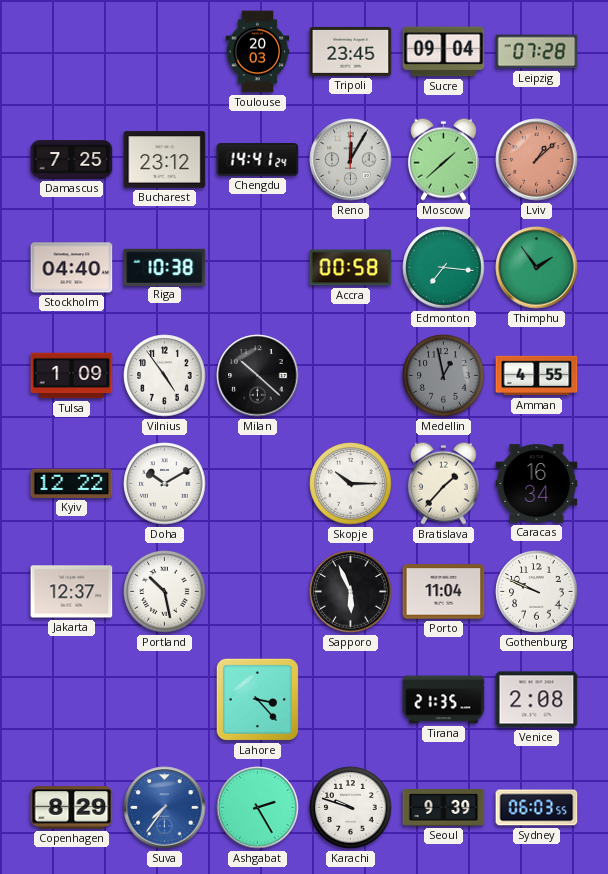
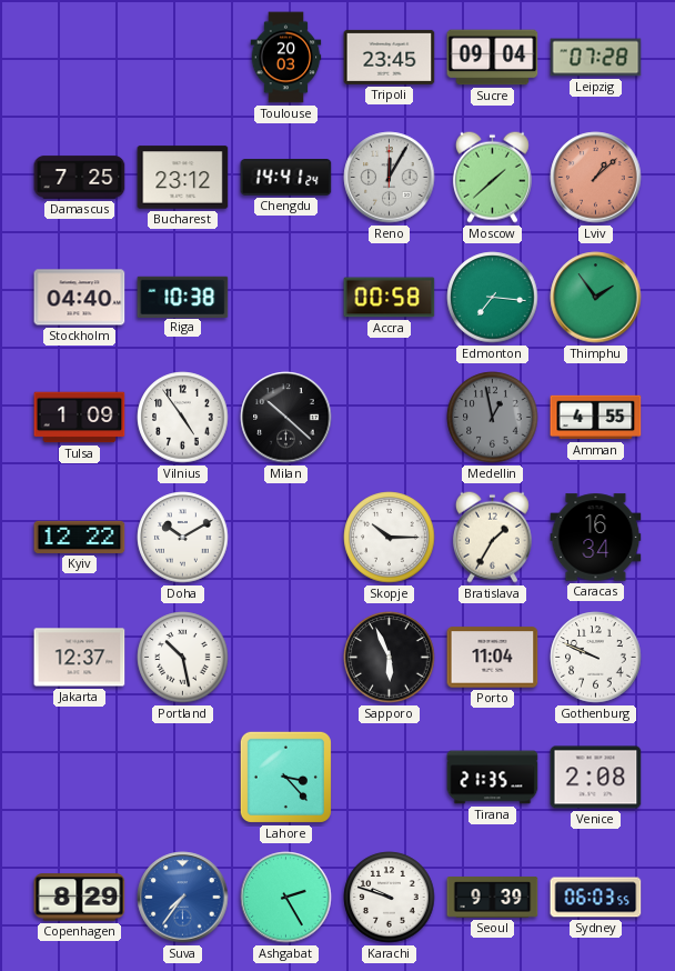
Bratislava: 1:37 -> 1:35
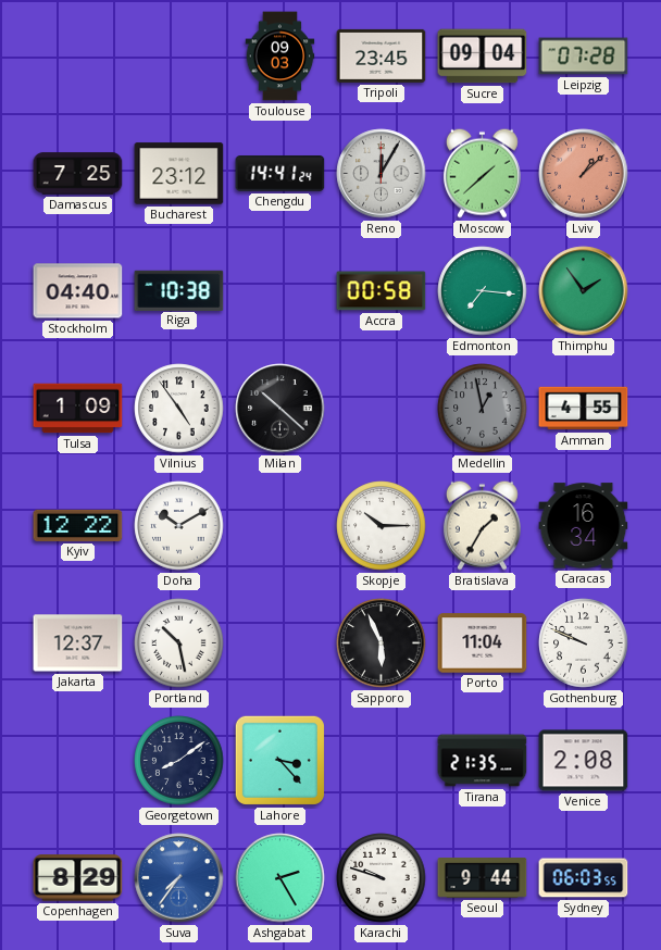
Toulouse: 20:03 -> 09:03
Georgetown: none -> 8:09
Seoul: 9:39 -> 9:44
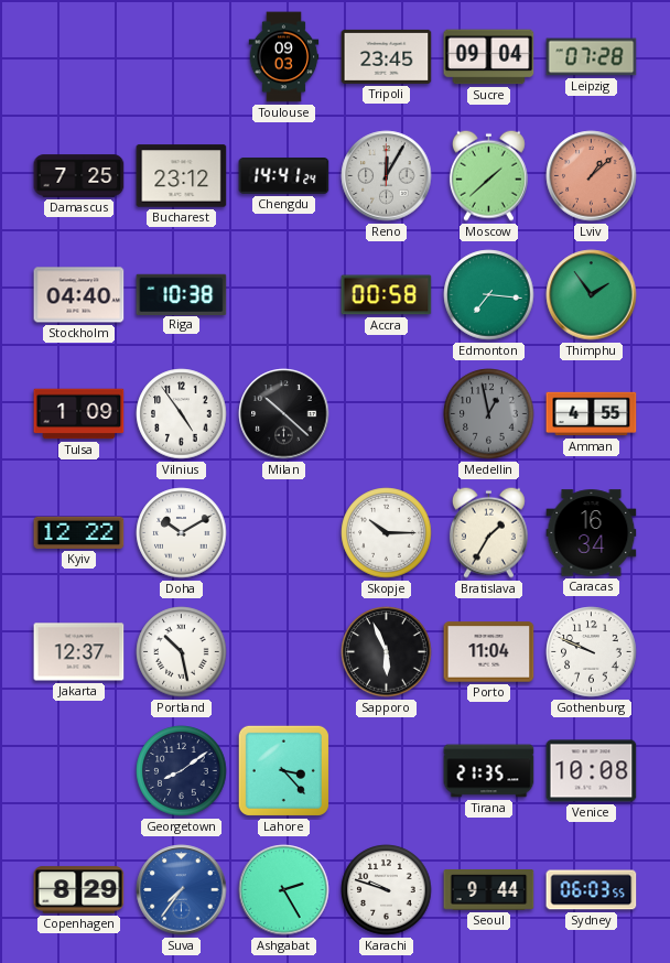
Venice: 2:08 -> 10:08
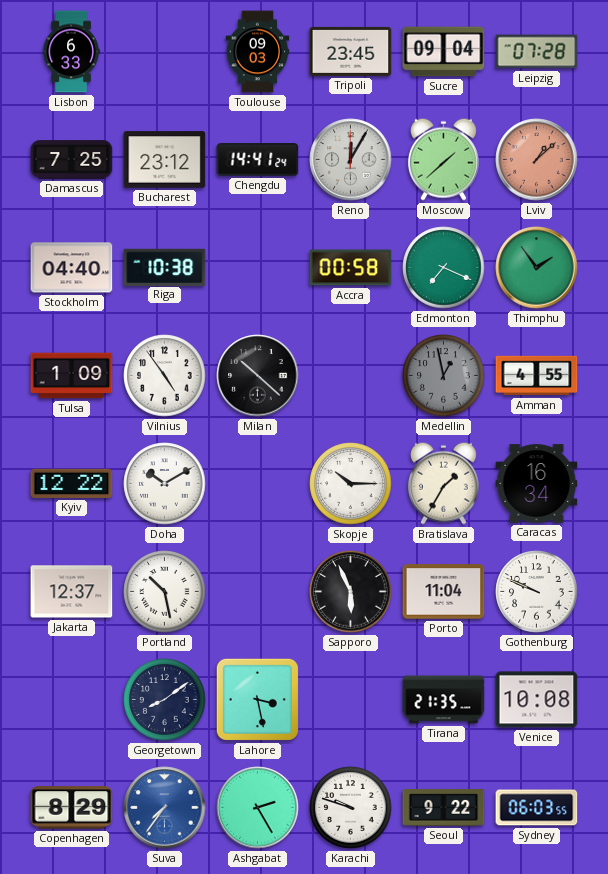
Lisbon: none -> 6:33
Edmonton: 7:16 -> 7:19
Lahore: 3:23 -> 3:28
Seoul: 9:44 -> 9:22
